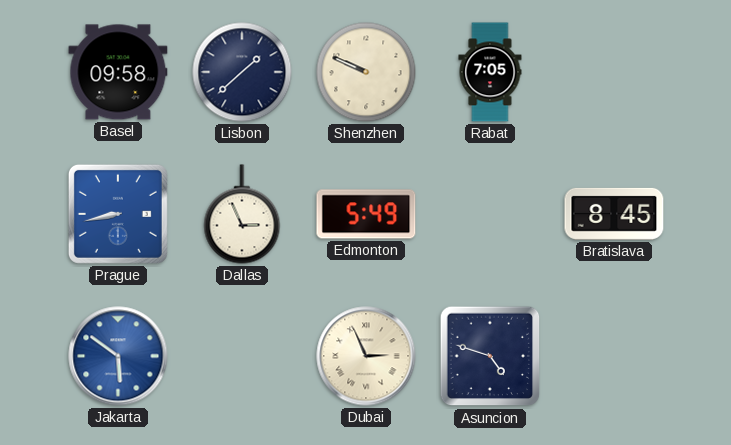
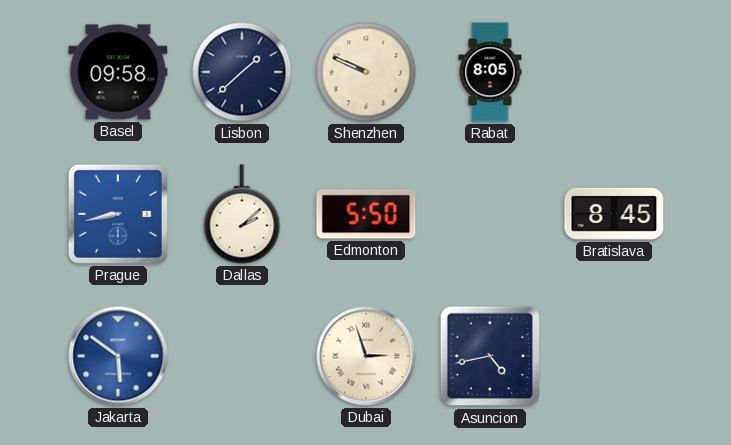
Rabat: 7:05 -> 8:05
Dallas: 2:56 -> 2:08
Edmonton: 5:49 -> 5:50
Dubai: 2:56 -> 2:57
Asuncion: 4:48 -> 4:43
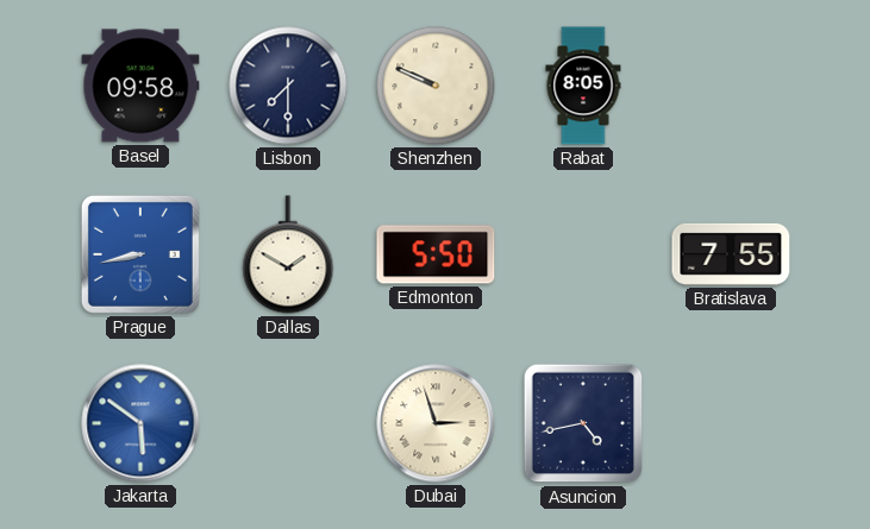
Lisbon: 1:38 -> 7:30
Dallas: 2:08 -> 1:50
Bratislava: 8:45 -> 7:55
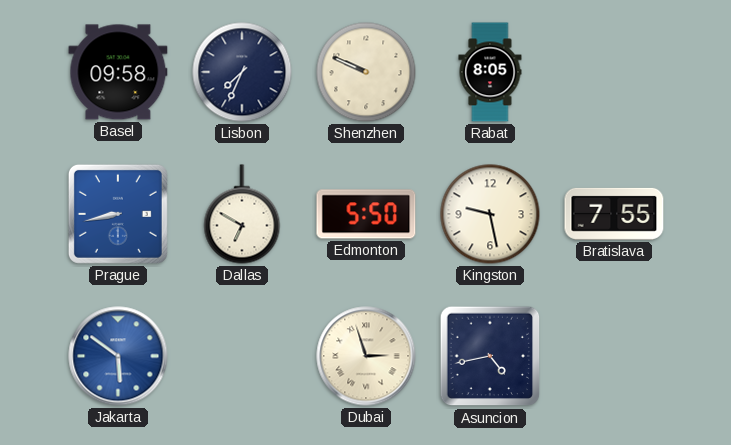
Lisbon: 7:30 -> 7:34
Dallas: 1:50 -> 6:50
Kingston: none -> 9:28
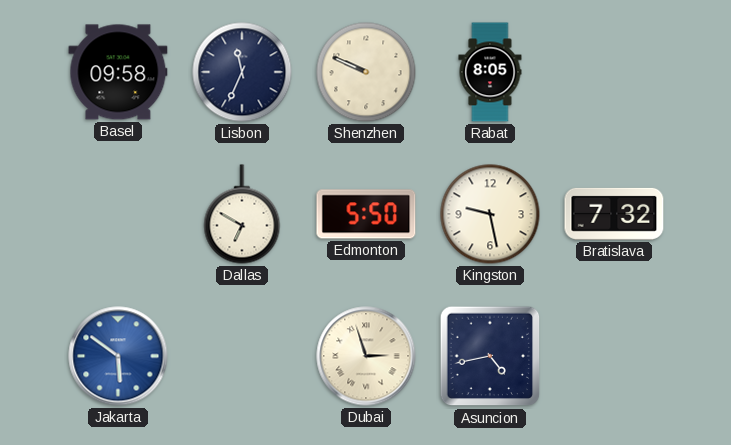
Lisbon: 7:34 -> 11:34
Prague: 8:43 -> none
Bratislava: 7:55 -> 7:32
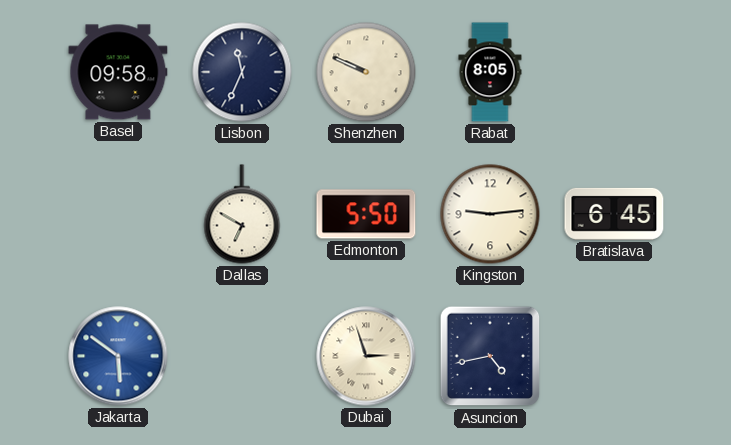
Kingston: 9:28 -> 9:14
Bratislava: 7:32 -> 6:45
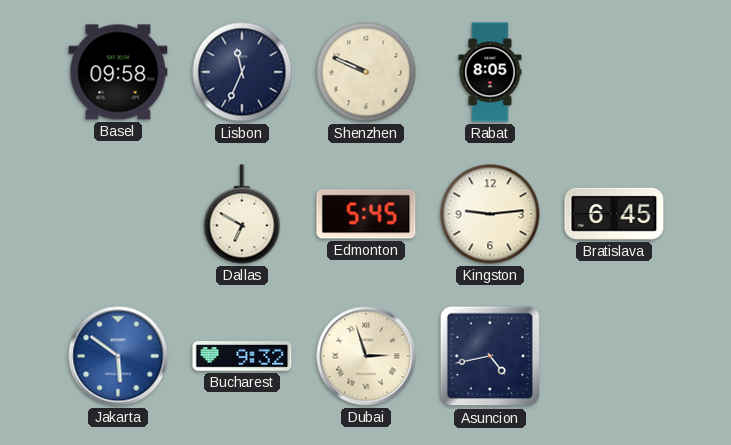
Edmonton: 5:50 -> 5:45
Bucharest: none -> 9:32
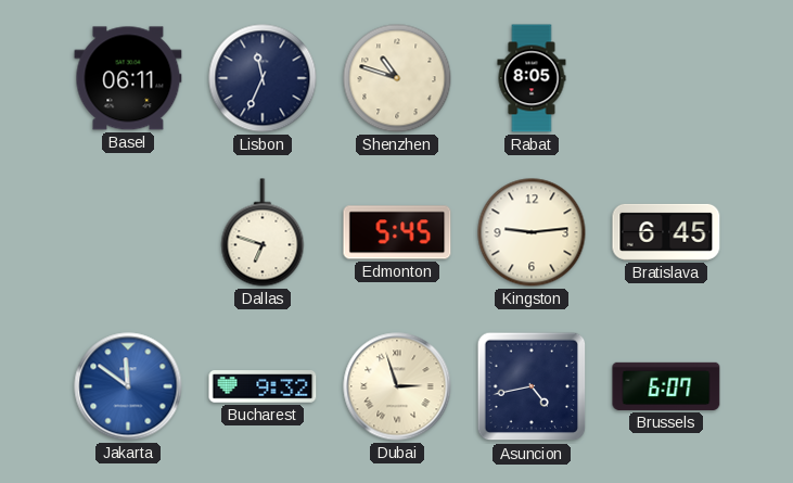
Basel: 09:58 -> 06:11
Shenzhen: 9:49 -> 10:48
Dallas: 6:50 -> 6:48
Jakarta: 5:51 -> 11:51
Brussels: none -> 6:07
